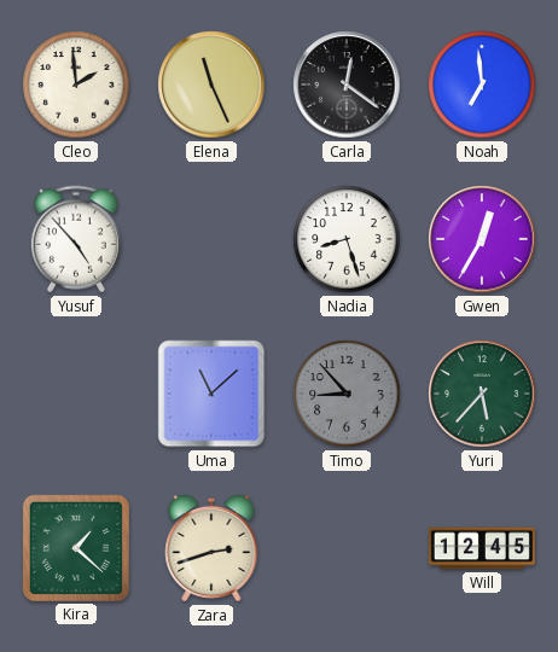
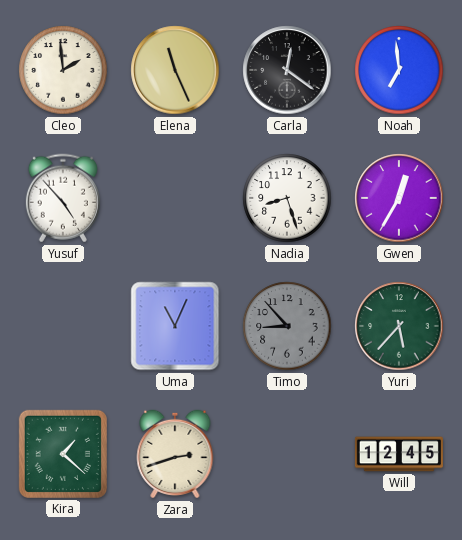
Uma: 11:08 -> 11:04
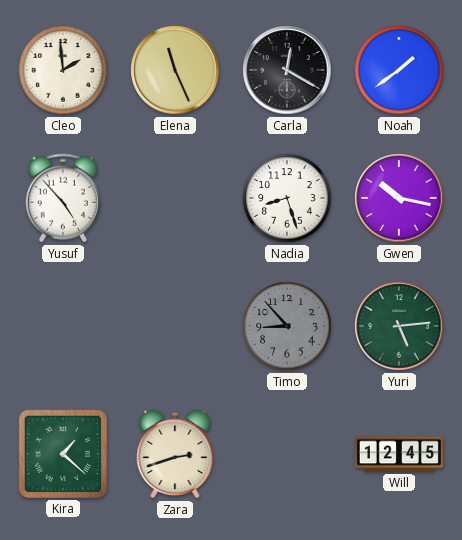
Carla: 12:21 -> 12:20
Noah: 6:59 -> 1:39
Gwen: 12:35 -> 10:17
Uma: 11:04 -> none
Yuri: 5:37 -> 5:14
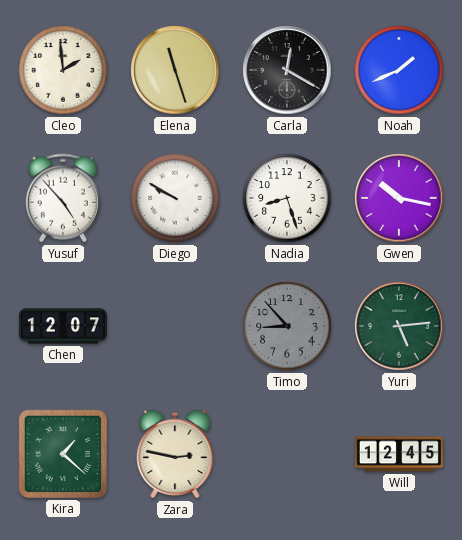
Elena: 11:26 -> 11:27
Noah: 1:39 -> 1:41
Diego: none -> 9:50
Chen: none -> 12:07
Zara: 2:42 -> 2:47
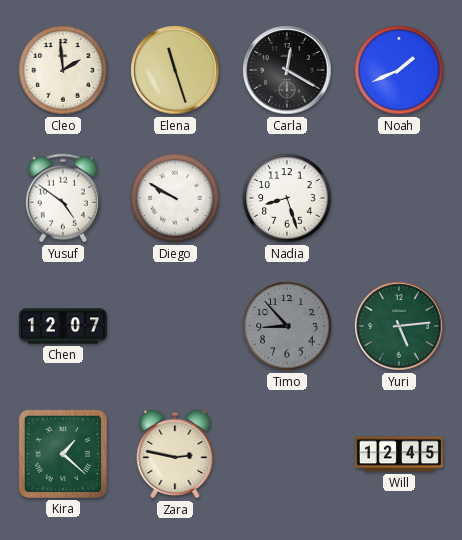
Yusuf: 4:53 -> 4:51
Gwen: 10:17 -> none
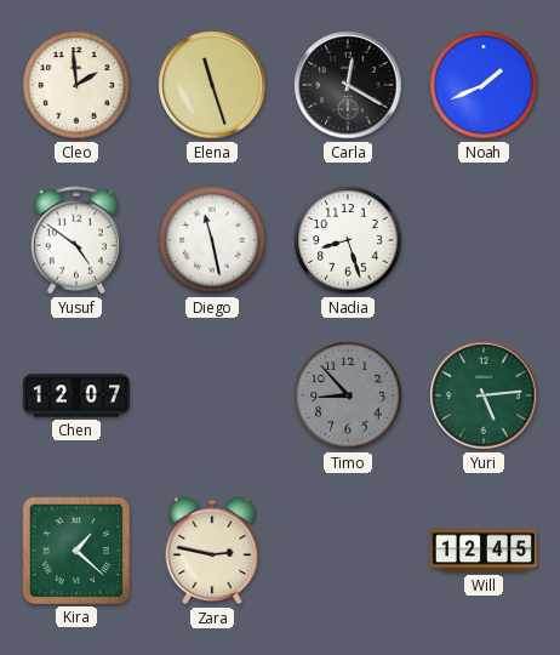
Diego: 9:50 -> 11:28
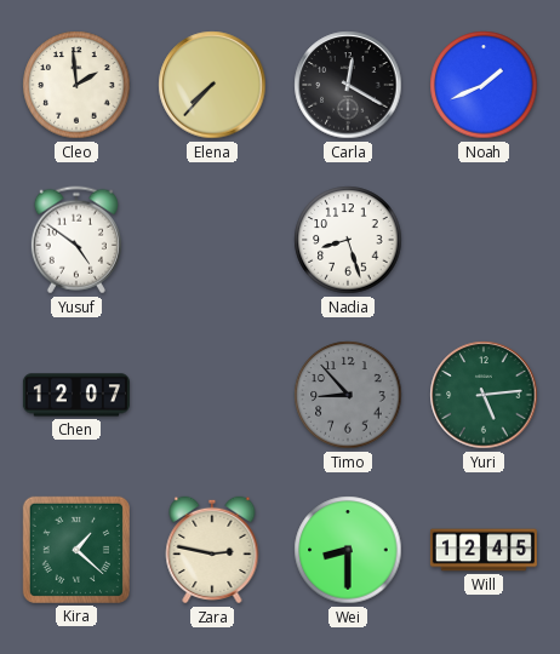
Elena: 11:27 -> 7:37
Diego: 11:28 -> none
Wei: none -> 8:30
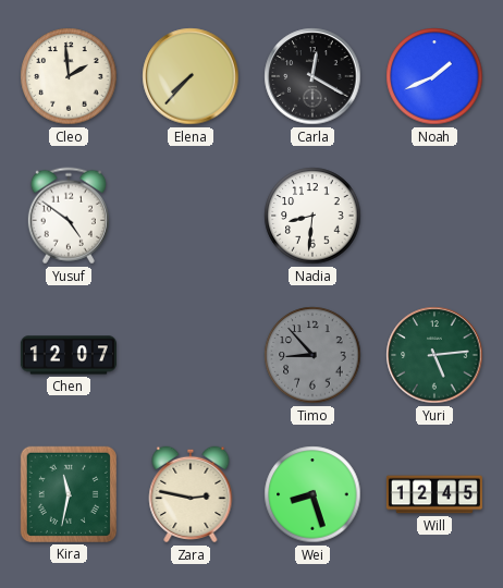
Nadia: 8:27 -> 8:31
Kira: 1:22 -> 11:32
Wei: 8:30 -> 8:27
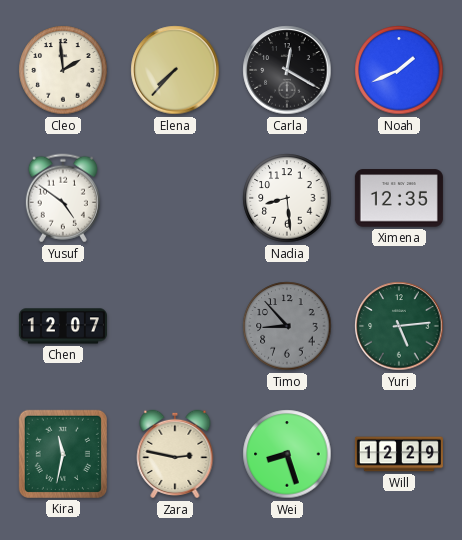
Nadia: 8:31 -> 8:29
Ximena: none -> 12:35
Will: 12:45 -> 12:29
